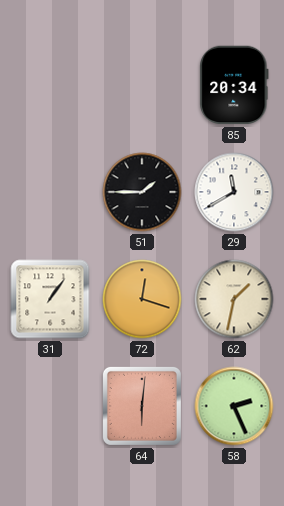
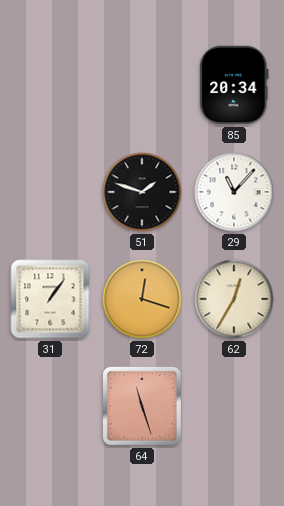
51: 1:45 -> 1:48
29: 11:40 -> 11:07
62: 1:32 -> 12:35
64: 6:01 -> 11:27
58: 2:26 -> none
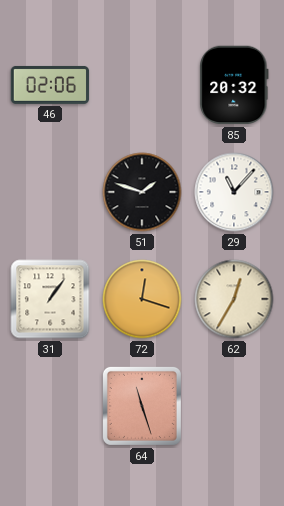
46: none -> 02:06
85: 20:34 -> 20:32
